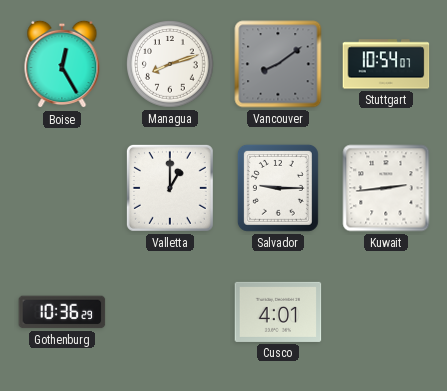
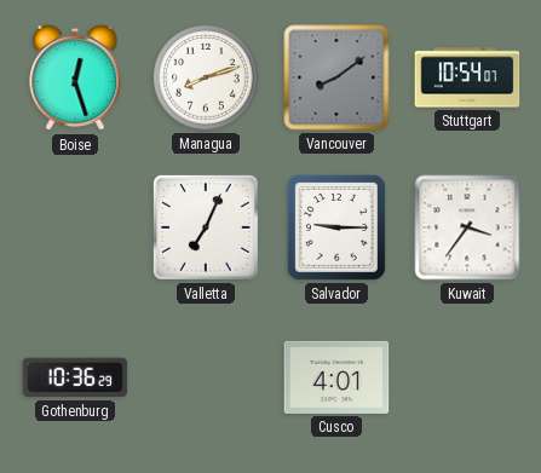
Boise: 12:25 -> 12:27
Valletta: 1:00 -> 7:04
Kuwait: 2:44 -> 3:36
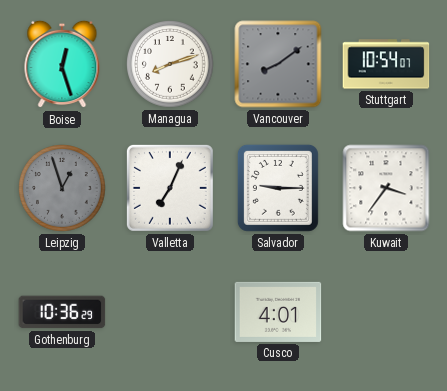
Leipzig: none -> 12:57
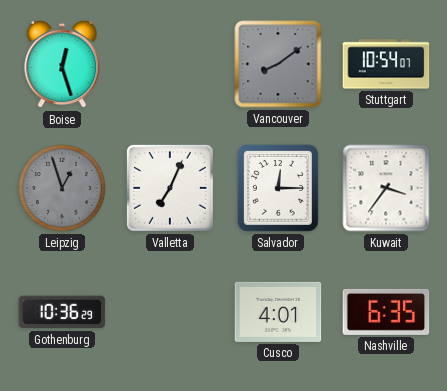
Managua: 8:12 -> none
Salvador: 9:15 -> 12:15
Nashville: none -> 6:35
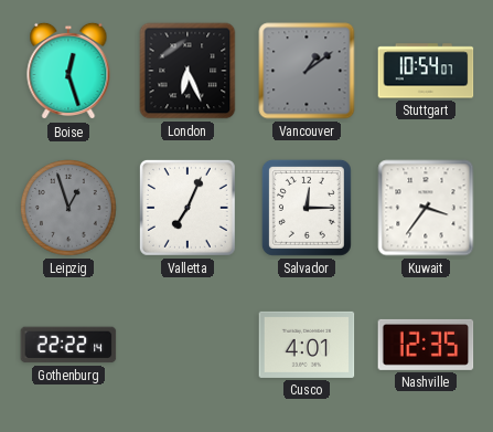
London: none -> 6:26
Vancouver: 8:09 -> 1:09
Gothenburg: 10:36 -> 22:22
Nashville: 6:35 -> 12:35
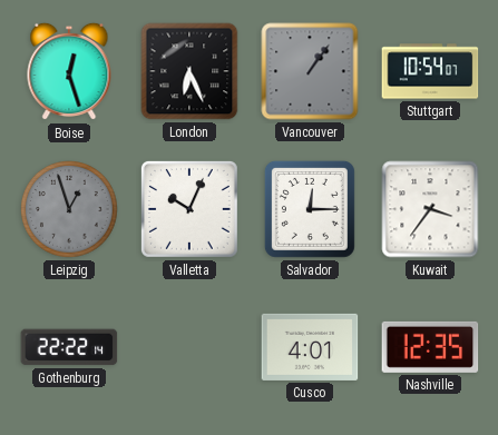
Vancouver: 1:09 -> 1:06
Valletta: 7:04 -> 10:04
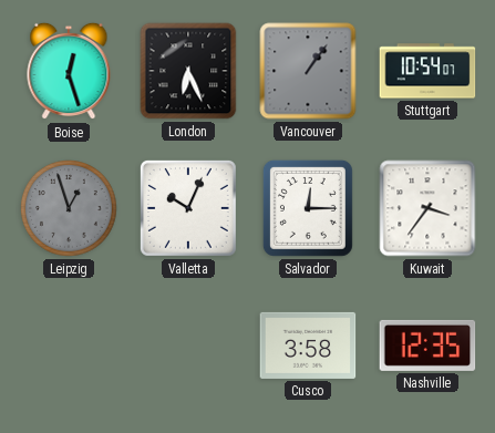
Gothenburg: 22:22 -> none
Cusco: 4:01 -> 3:58
